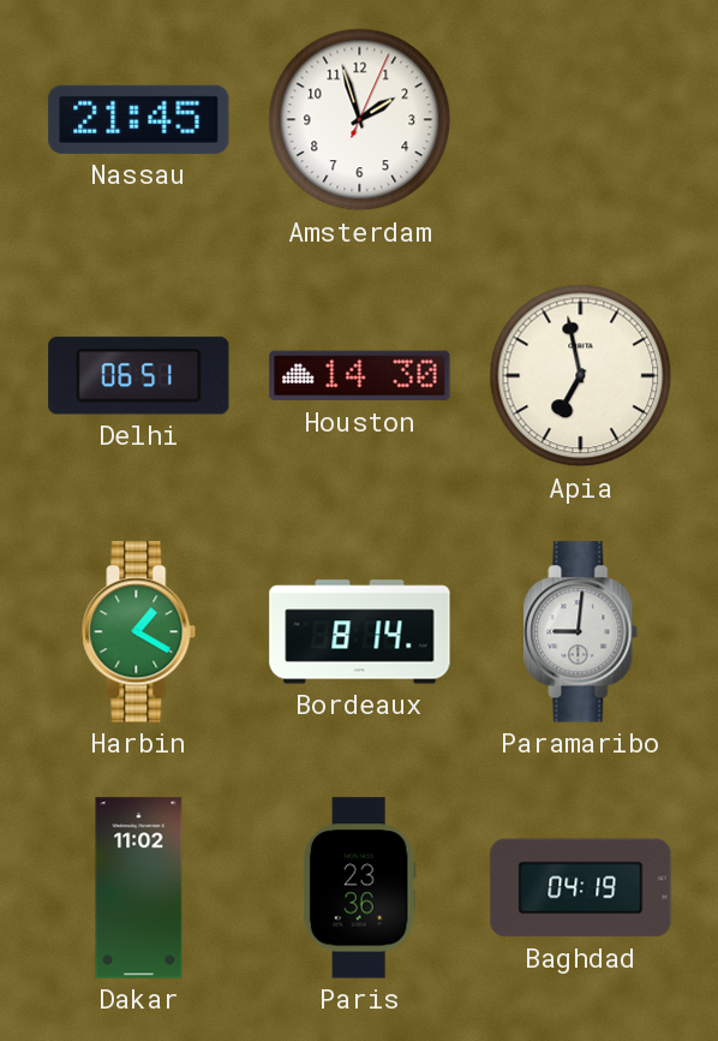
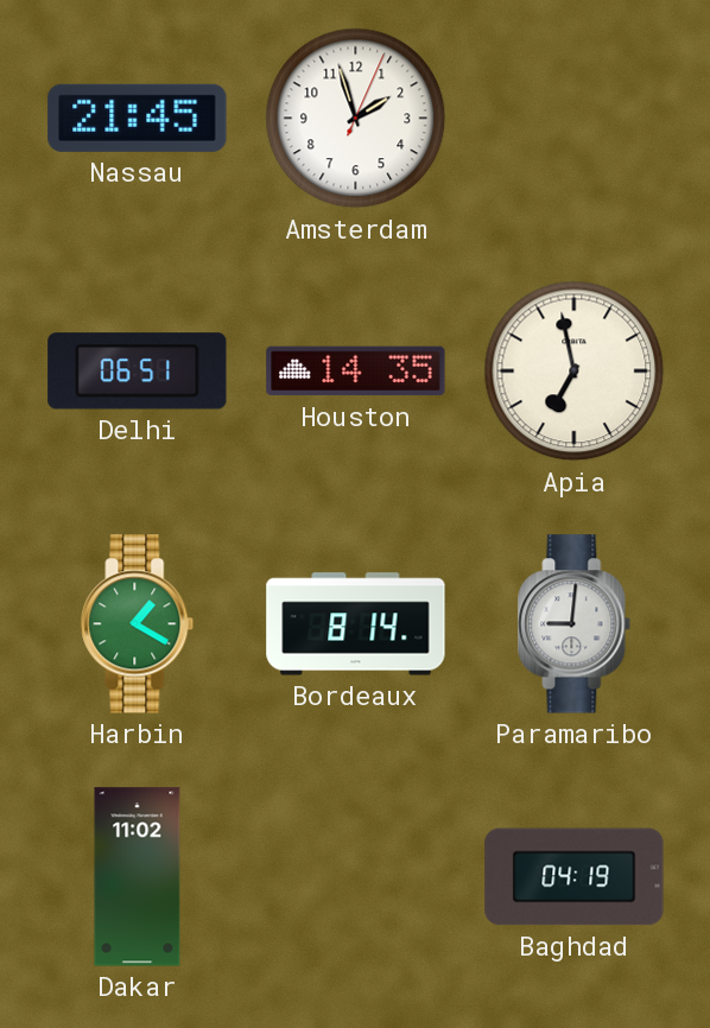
Houston: 14:30 -> 14:35
Paris: 23:36 -> none
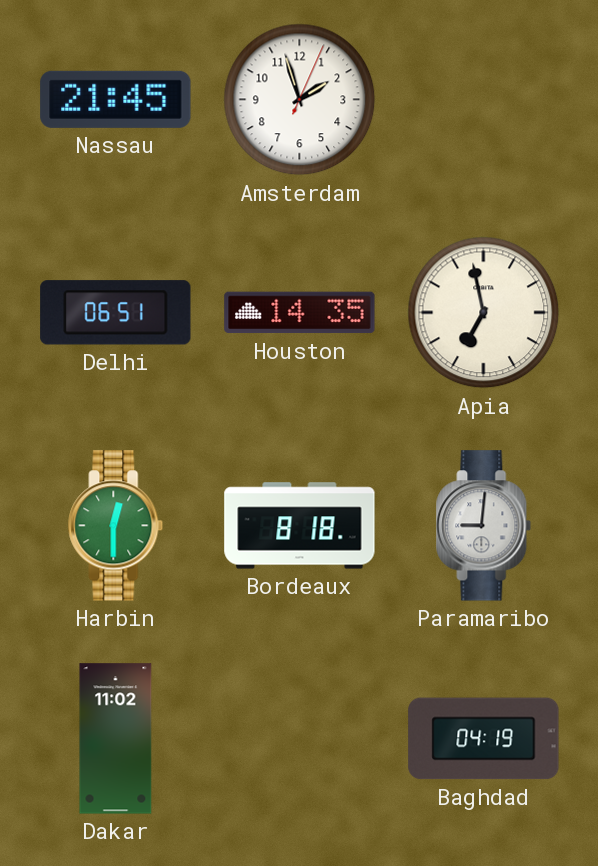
Harbin: 1:20 -> 12:30
Bordeaux: 8:14 -> 8:18
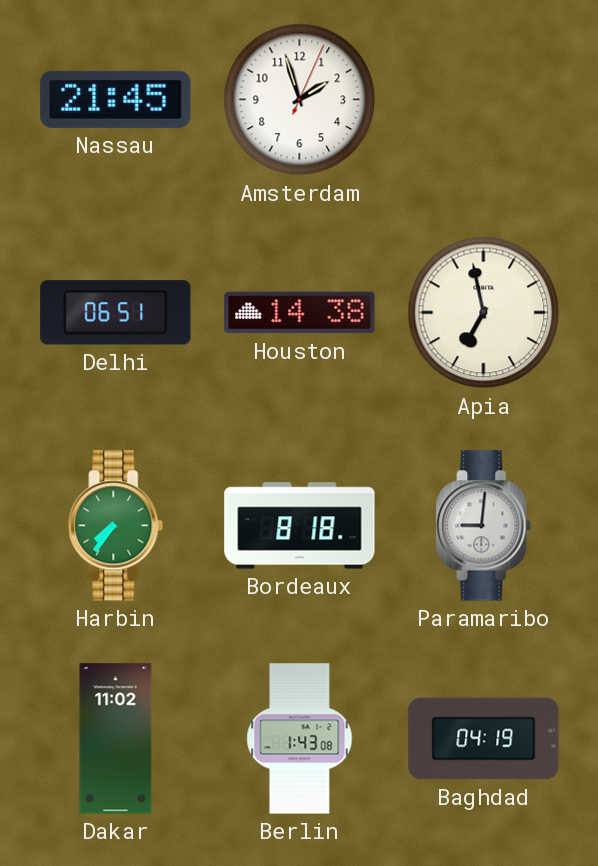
Houston: 14:35 -> 14:38
Harbin: 12:30 -> 7:36
Berlin: none -> 1:43
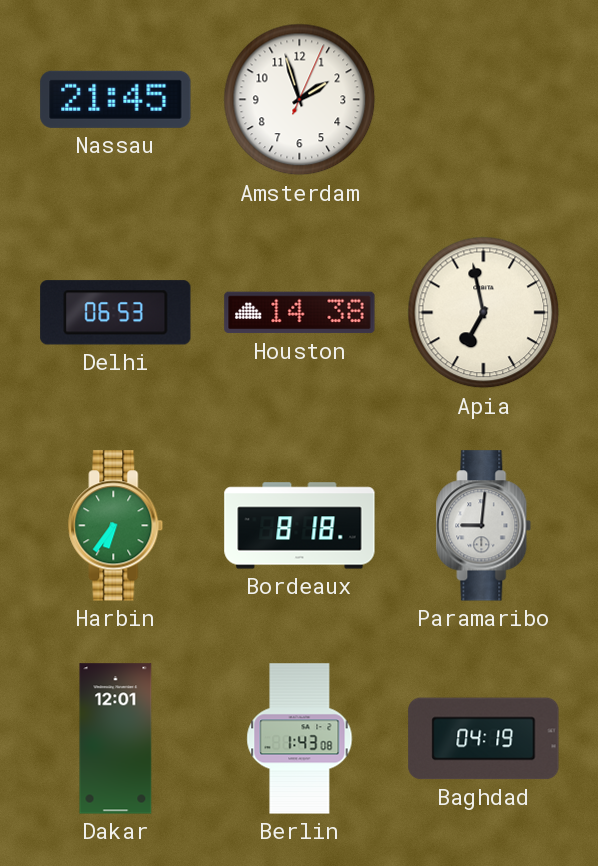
Delhi: 06:51 -> 06:53
Harbin: 7:36 -> 6:36
Dakar: 11:02 -> 12:01
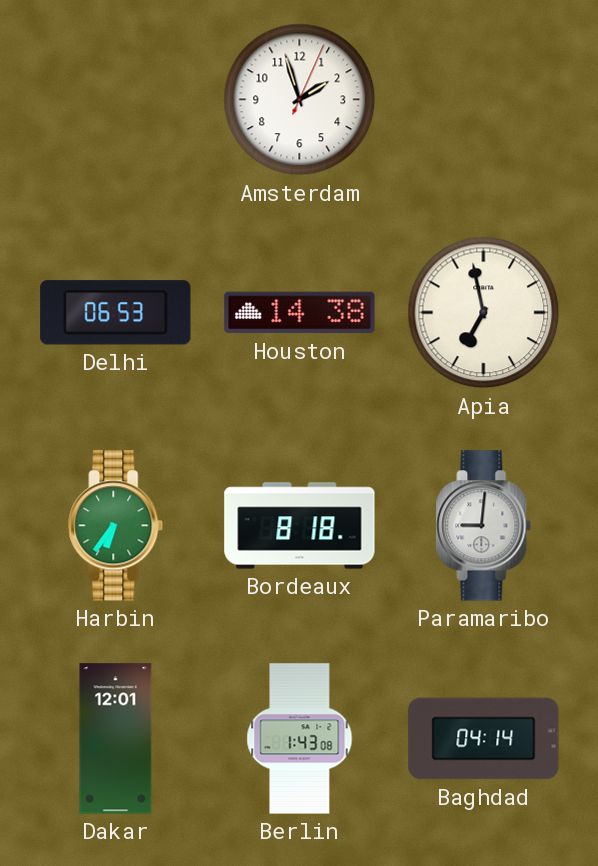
Nassau: 21:45 -> none
Baghdad: 04:19 -> 04:14
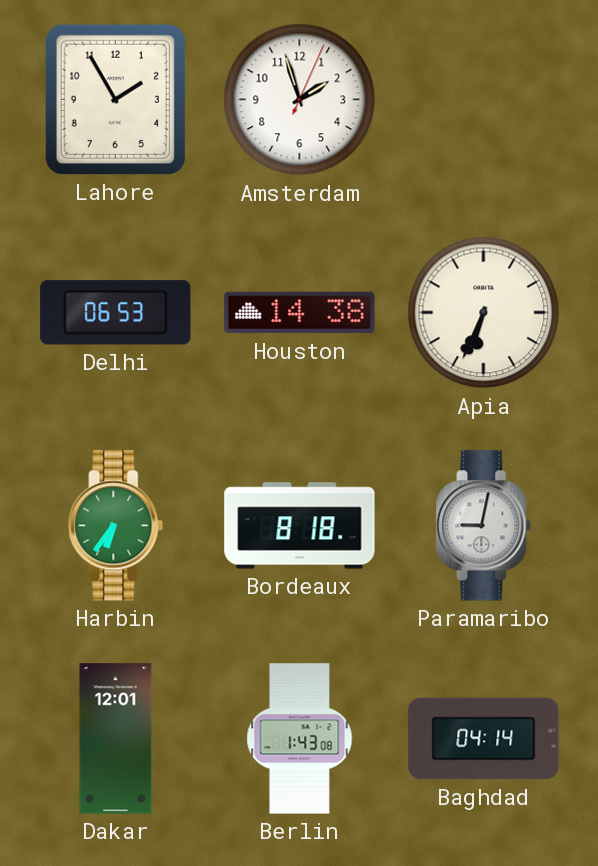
Lahore: none -> 1:55
Apia: 6:58 -> 6:34
Paramaribo: 9:01 -> 9:02
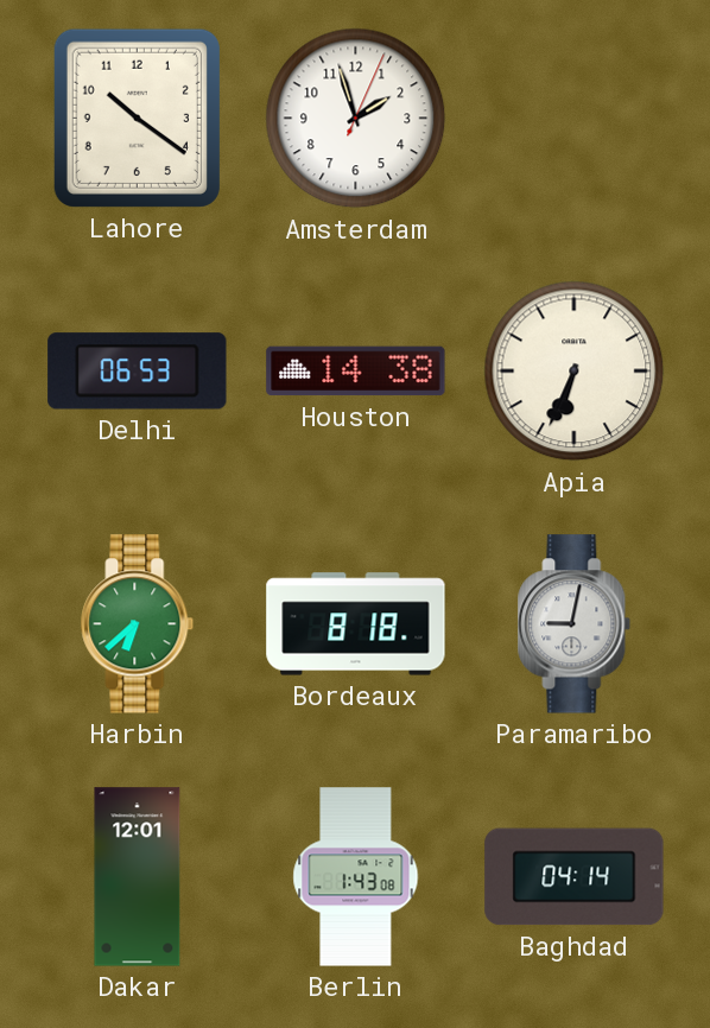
Lahore: 1:55 -> 10:21
Harbin: 6:36 -> 6:38
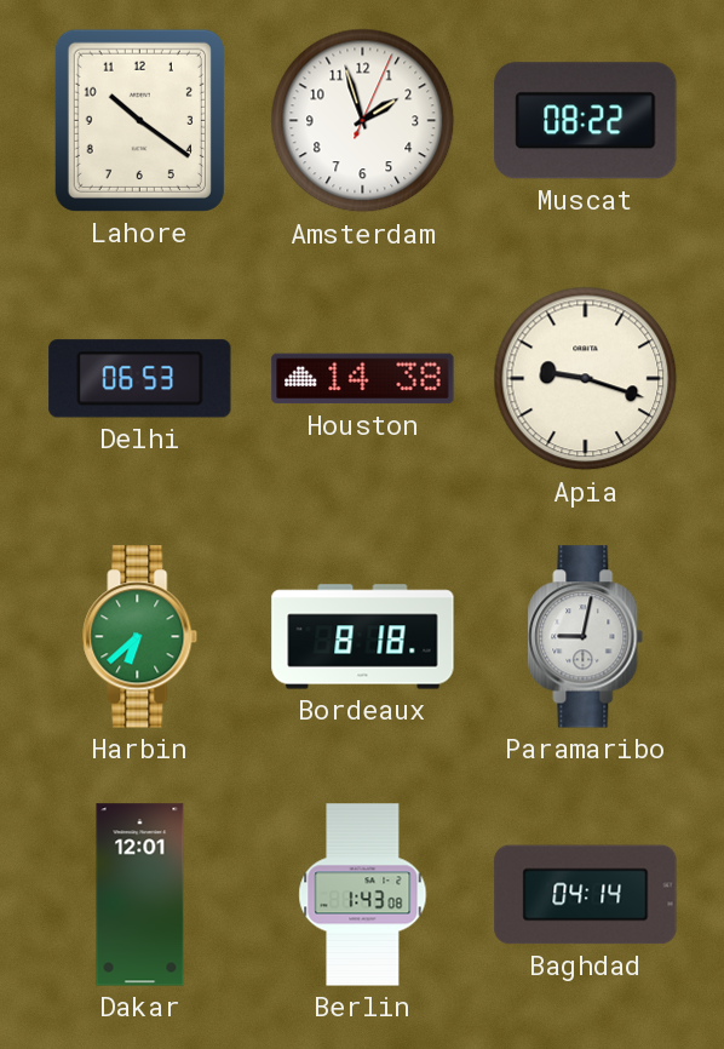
Muscat: none -> 08:22
Apia: 6:34 -> 9:18
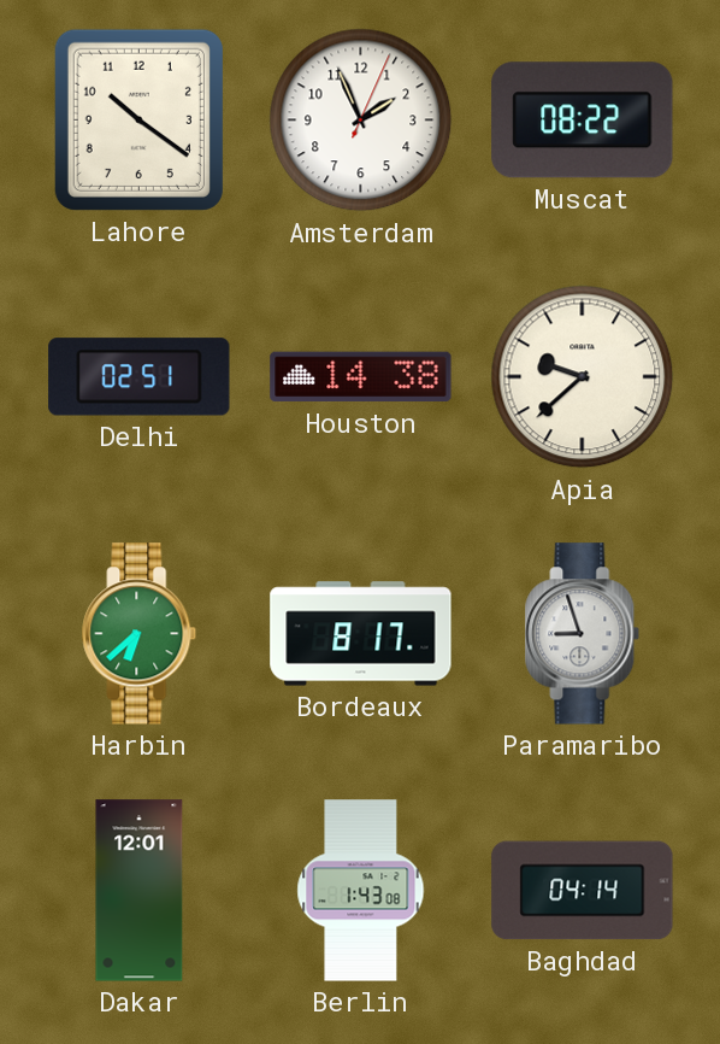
Amsterdam: 1:57 -> 1:56
Delhi: 06:53 -> 02:51
Apia: 9:18 -> 9:38
Bordeaux: 8:18 -> 8:17
Paramaribo: 9:02 -> 8:57
